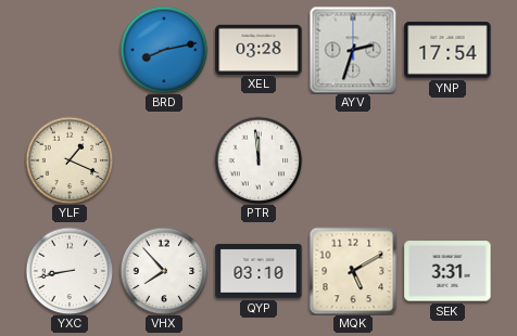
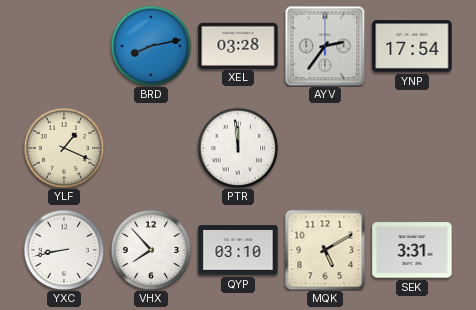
AYV: 2:33 -> 2:36
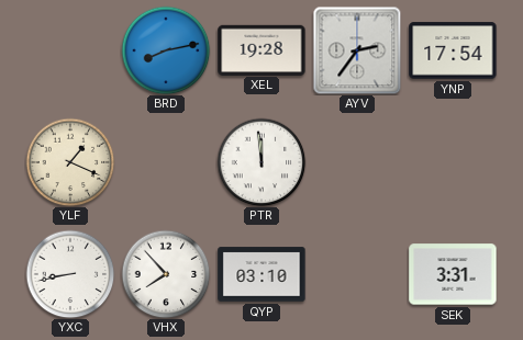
XEL: 03:28 -> 19:28
MQK: 5:10 -> none
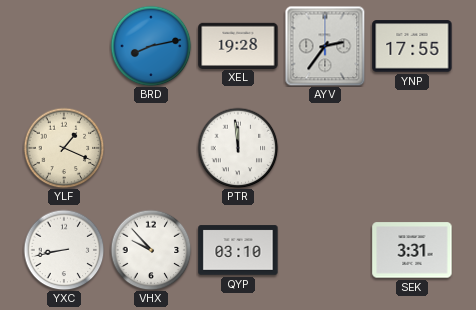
YNP: 17:54 -> 17:55
VHX: 7:53 -> 9:53
